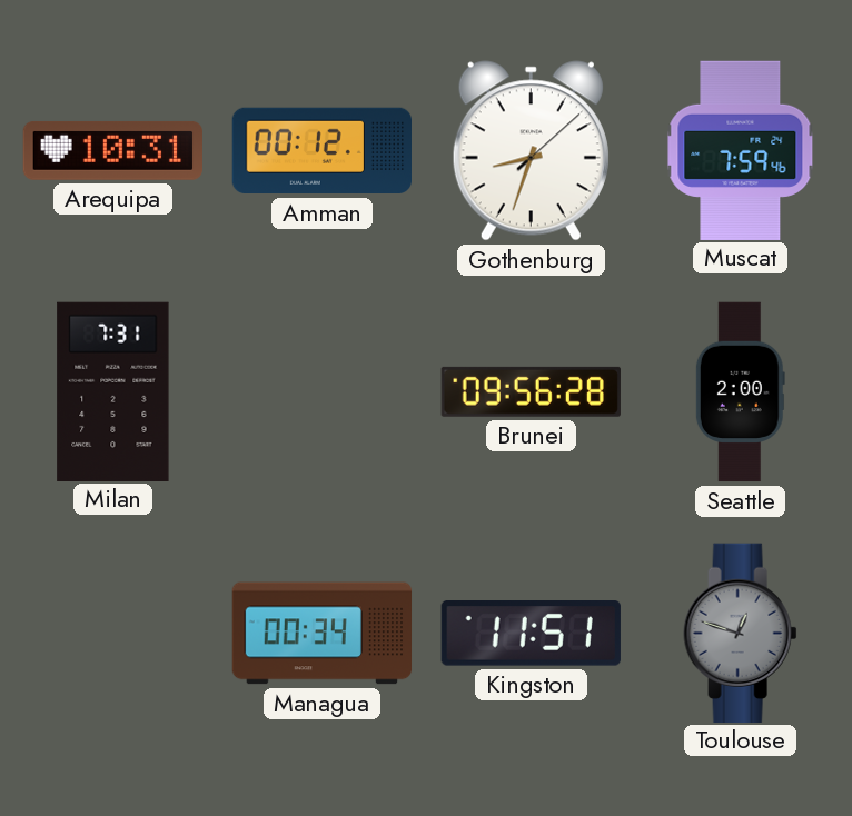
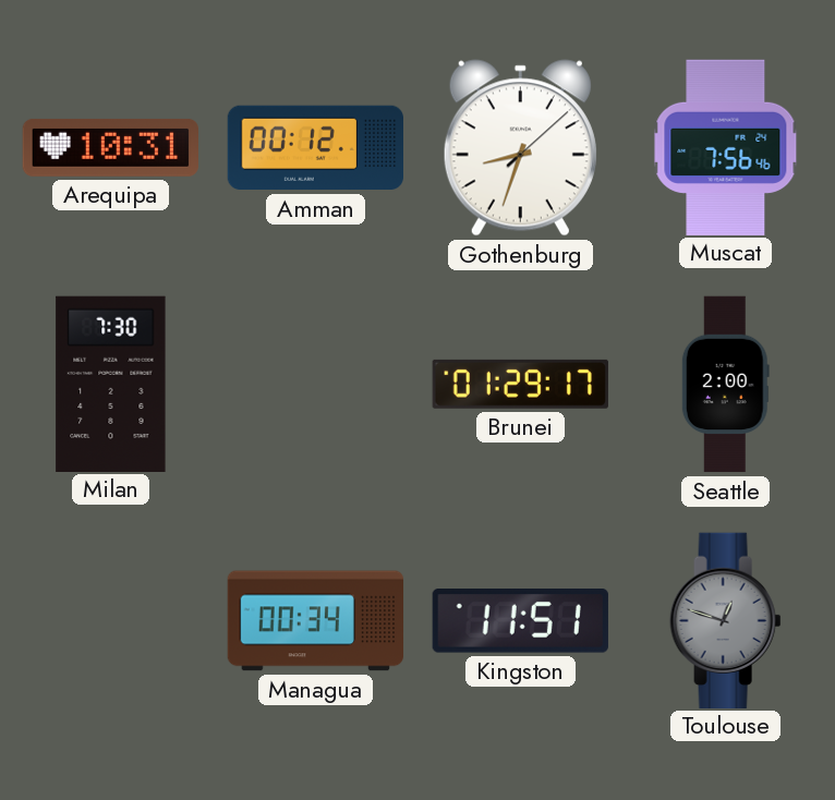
Muscat: 7:59 -> 7:56
Milan: 7:31 -> 7:30
Brunei: 09:56 -> 01:29
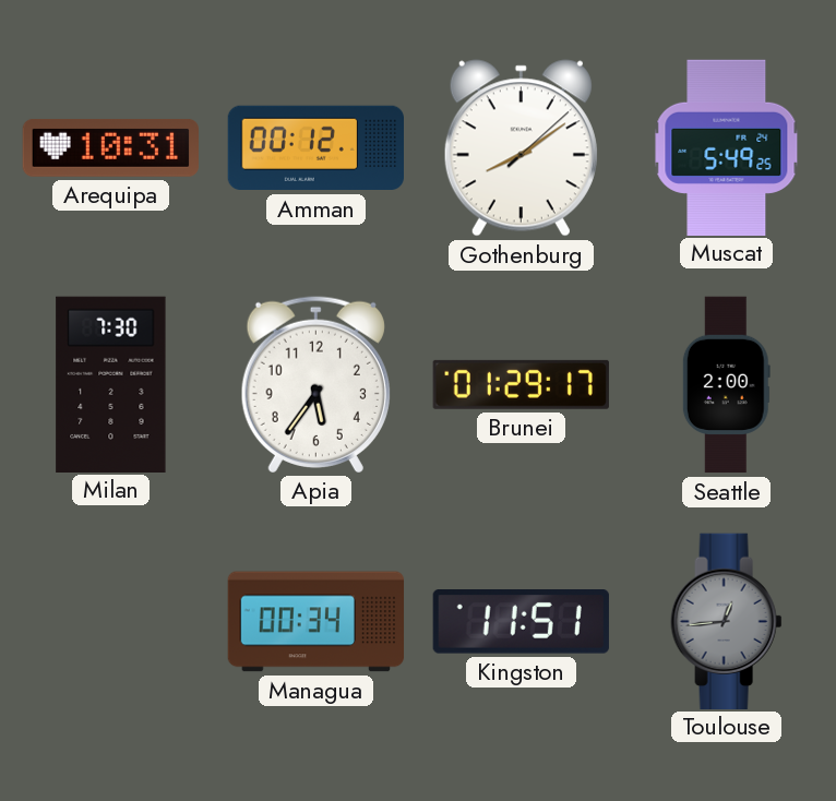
Gothenburg: 8:33 -> 8:09
Muscat: 7:56 -> 5:49
Apia: none -> 5:36
Toulouse: 12:48 -> 12:44
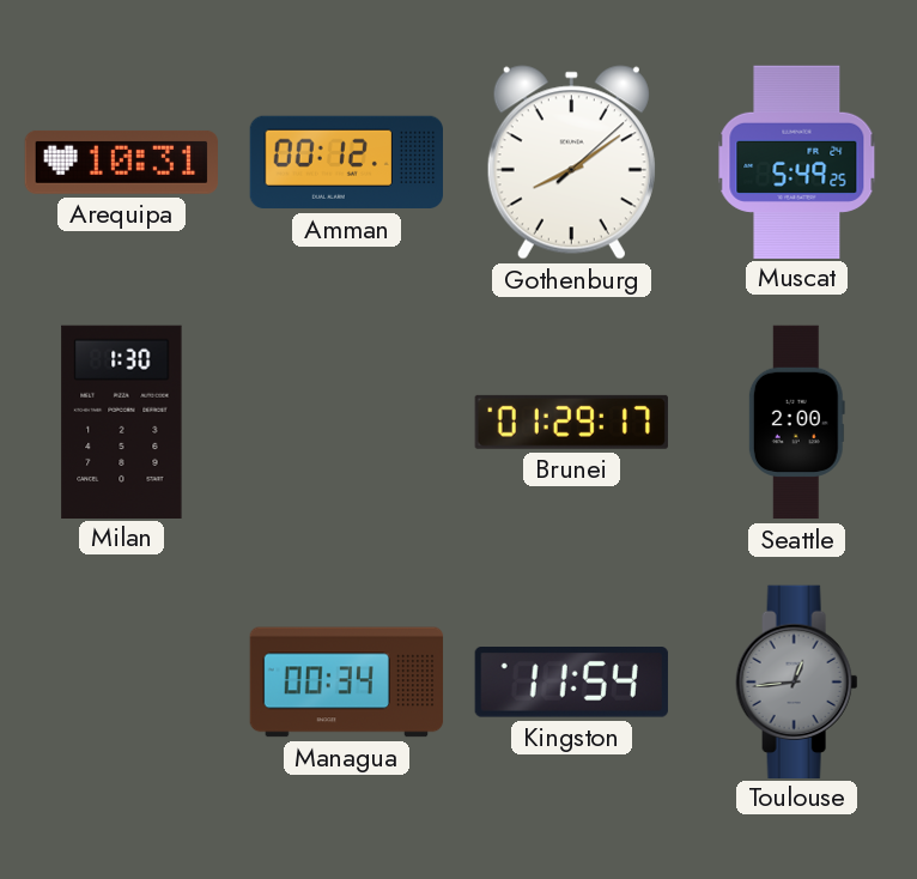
Milan: 7:30 -> 1:30
Apia: 5:36 -> none
Kingston: 11:51 -> 11:54
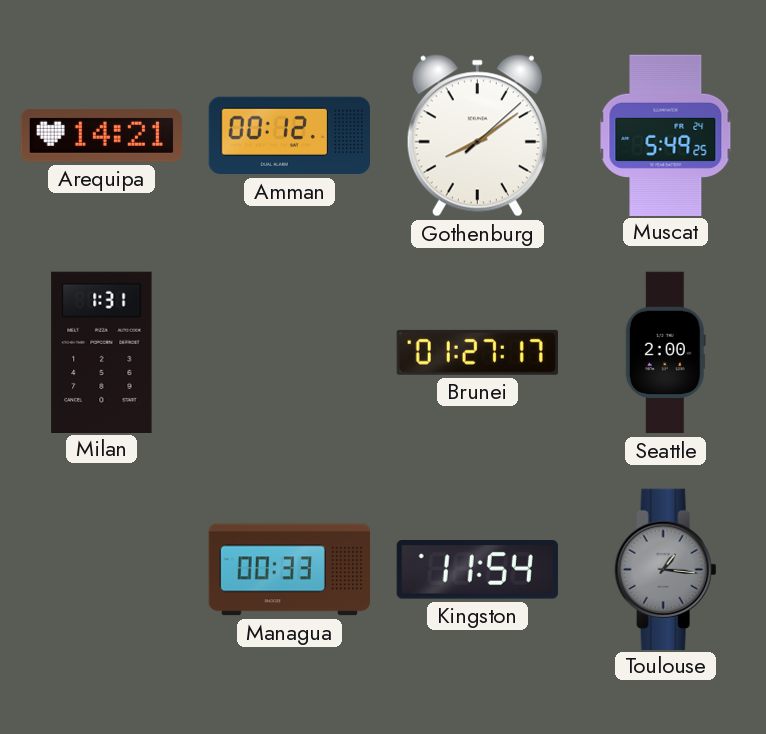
Arequipa: 10:31 -> 14:21
Milan: 1:30 -> 1:31
Brunei: 01:29 -> 01:27
Managua: 00:34 -> 00:33
Toulouse: 12:44 -> 1:16
